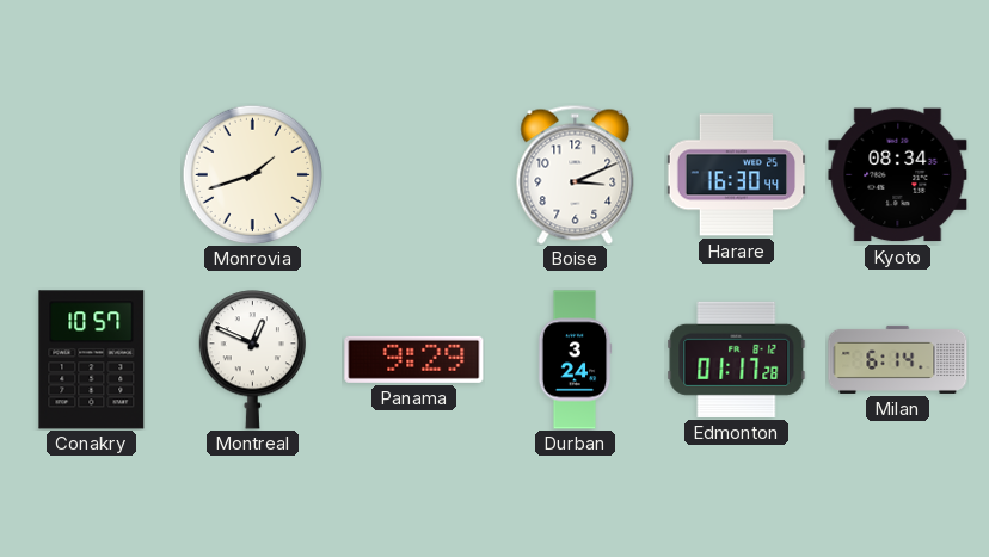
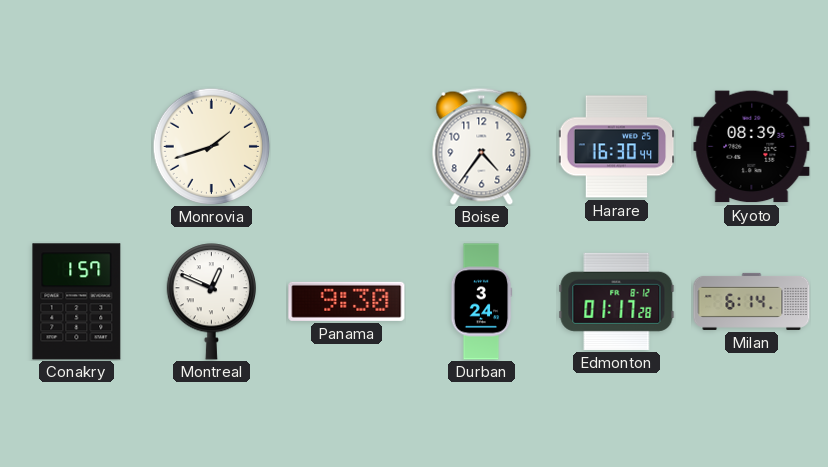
Boise: 3:11 -> 4:36
Kyoto: 08:34 -> 08:39
Conakry: 10:57 -> 1:57
Panama: 9:29 -> 9:30
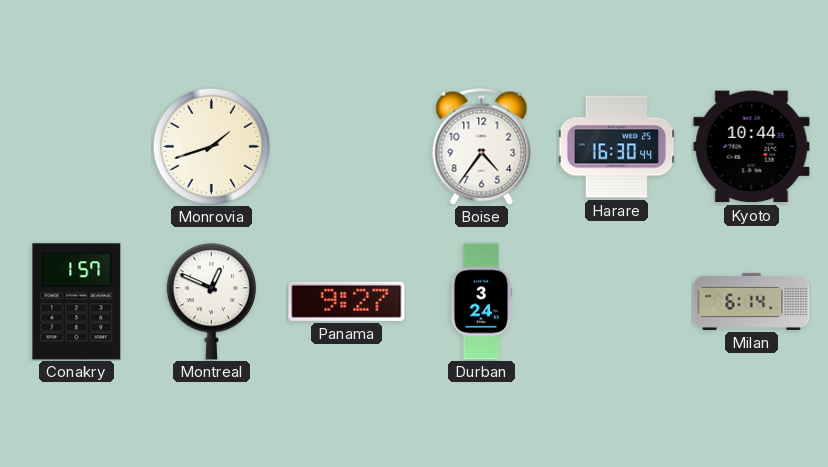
Kyoto: 08:39 -> 10:44
Panama: 9:30 -> 9:27
Edmonton: 01:17 -> none
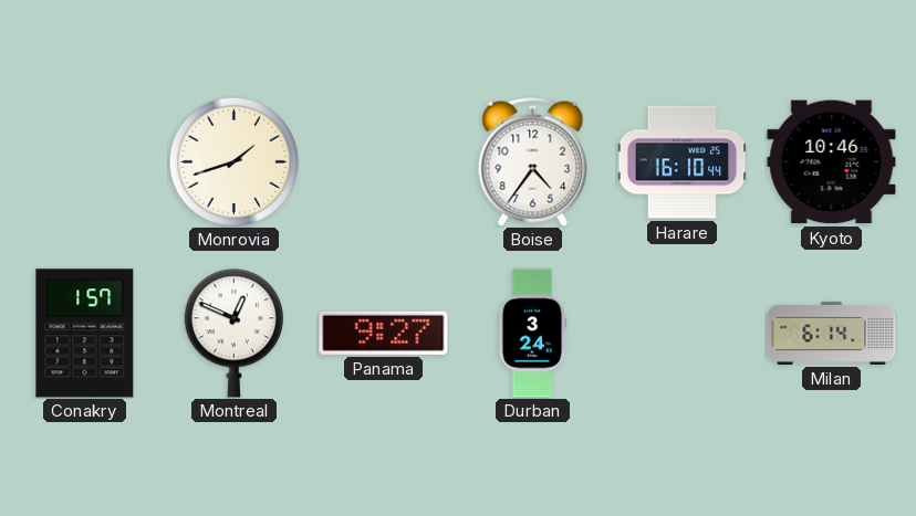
Harare: 16:30 -> 16:10
Kyoto: 10:44 -> 10:46
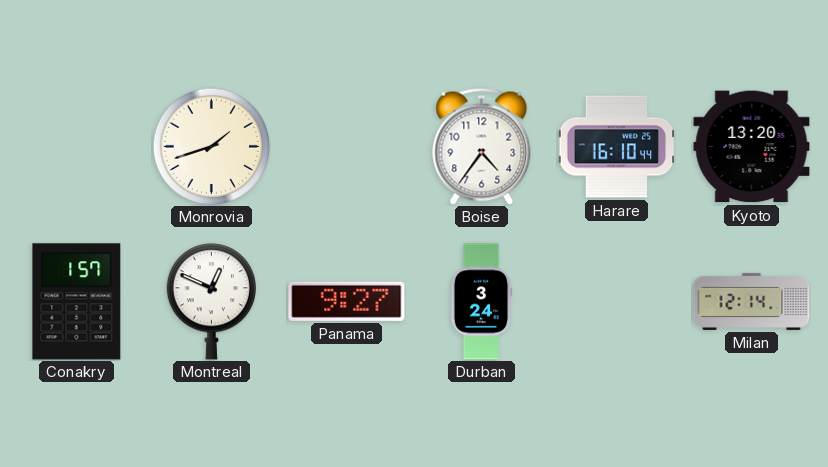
Kyoto: 10:46 -> 13:20
Milan: 6:14 -> 12:14
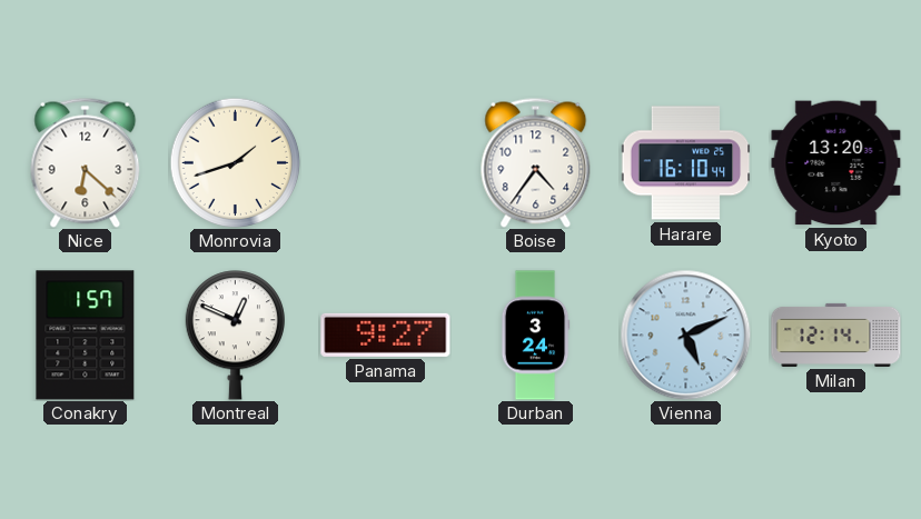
Nice: none -> 6:22
Vienna: none -> 5:11
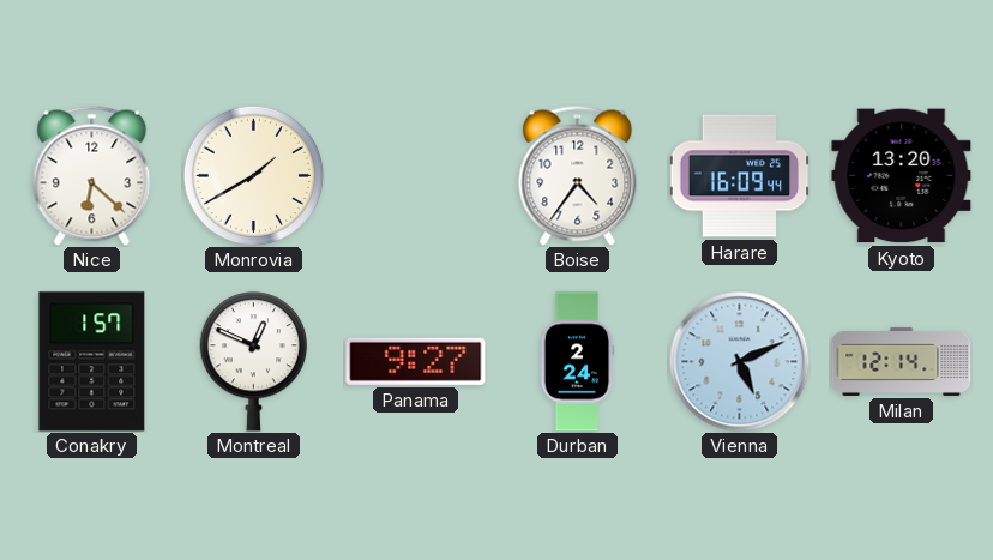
Monrovia: 1:42 -> 1:40
Harare: 16:10 -> 16:09
Durban: 3:24 -> 2:24
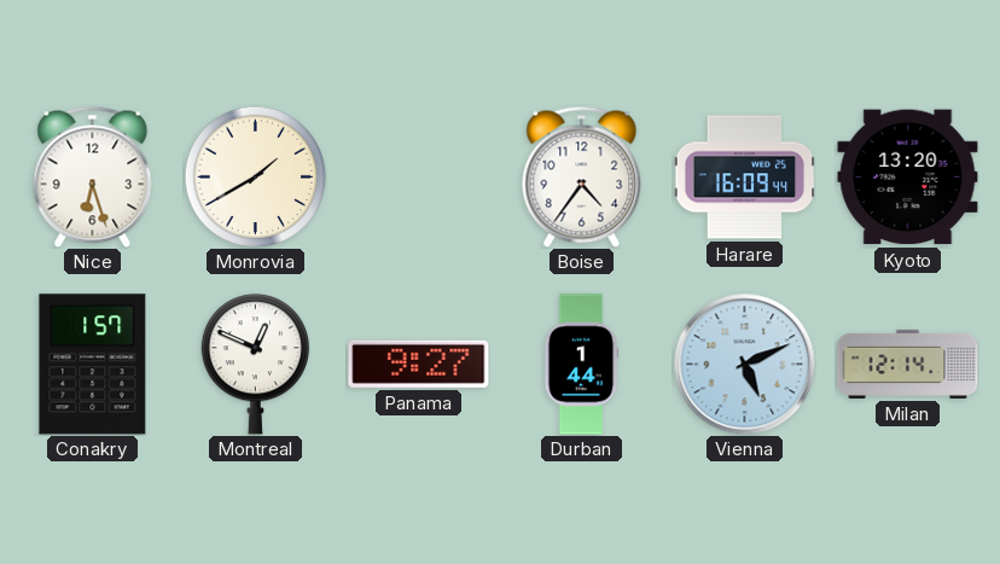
Nice: 6:22 -> 6:27
Durban: 2:24 -> 1:44
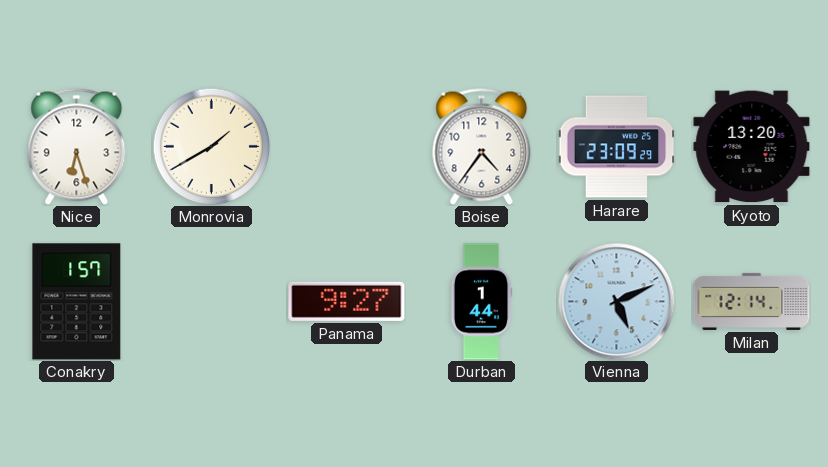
Harare: 16:09 -> 23:09
Montreal: 12:49 -> none
